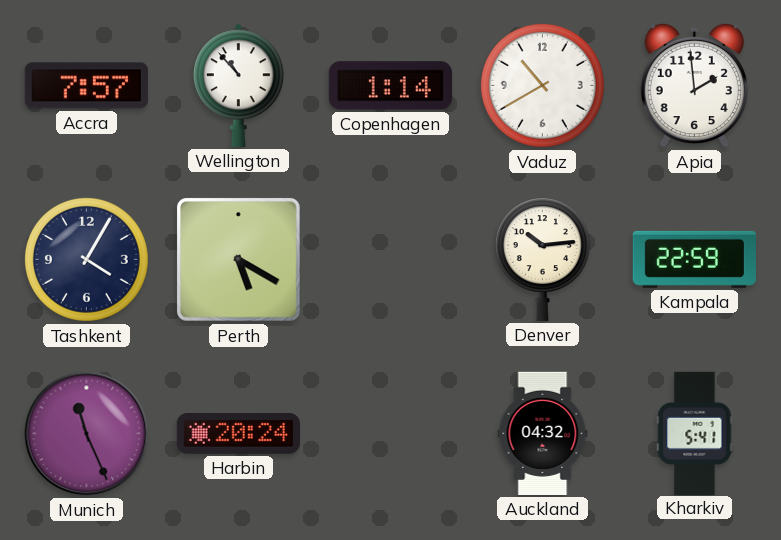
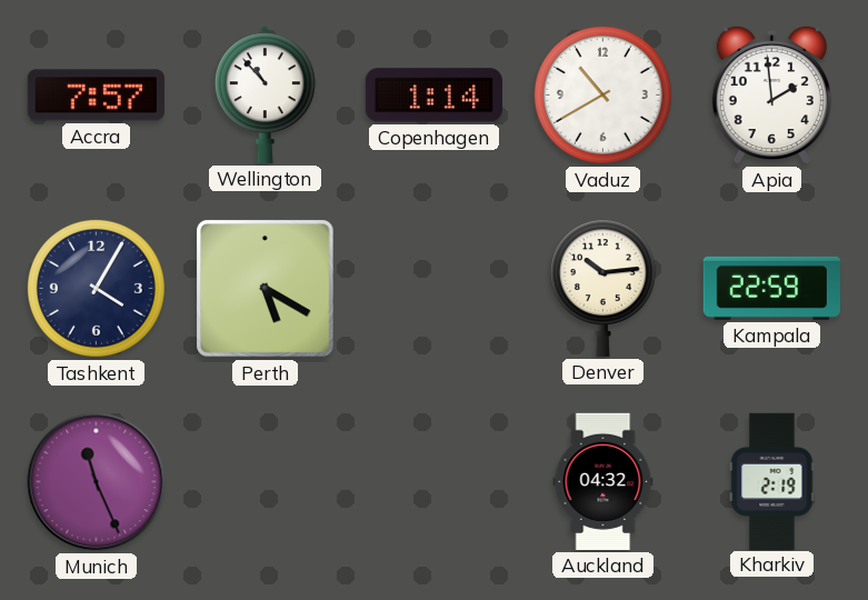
Harbin: 20:24 -> none
Kharkiv: 5:41 -> 2:19
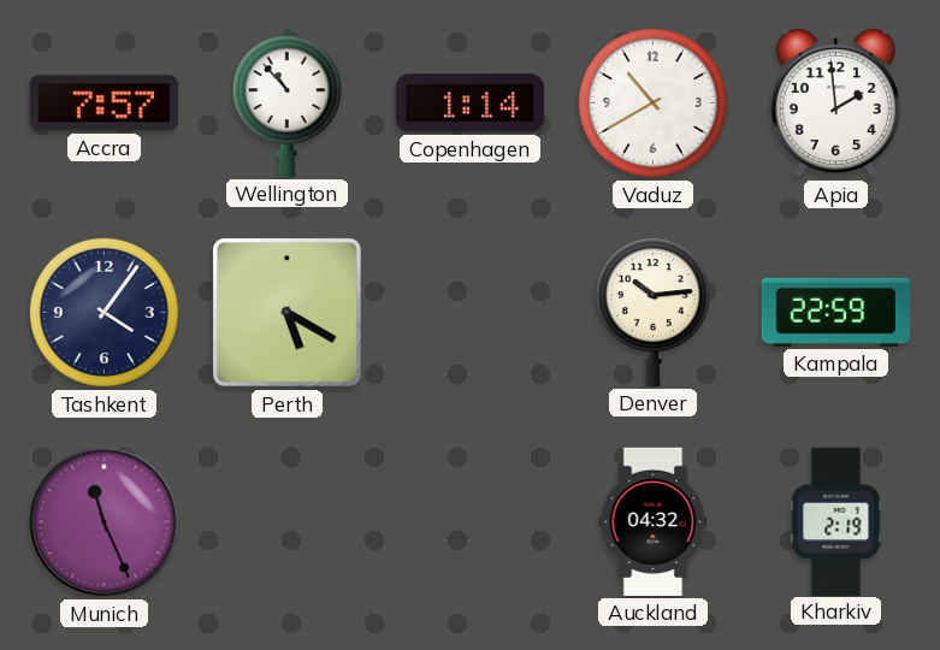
Tashkent: 4:05 -> 4:06
